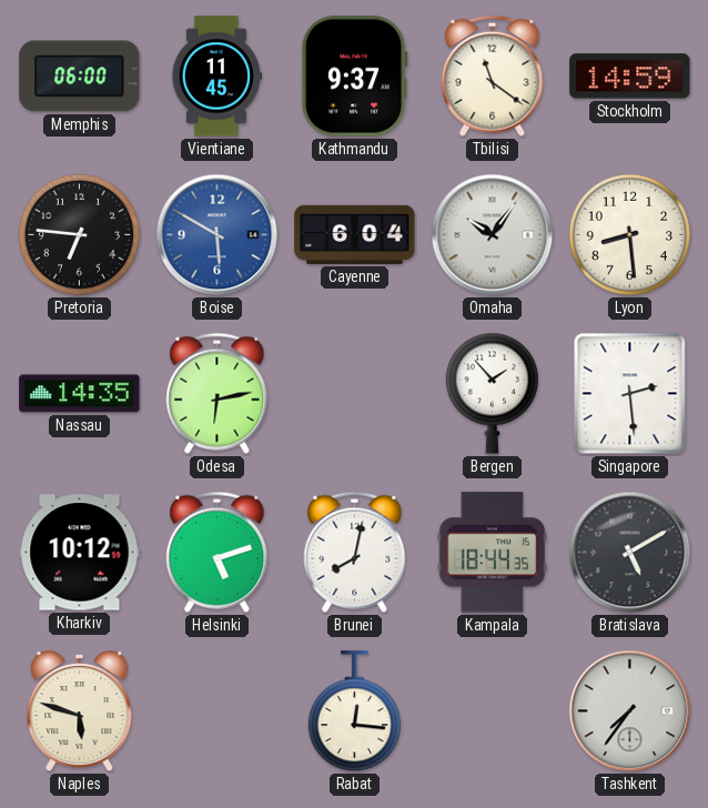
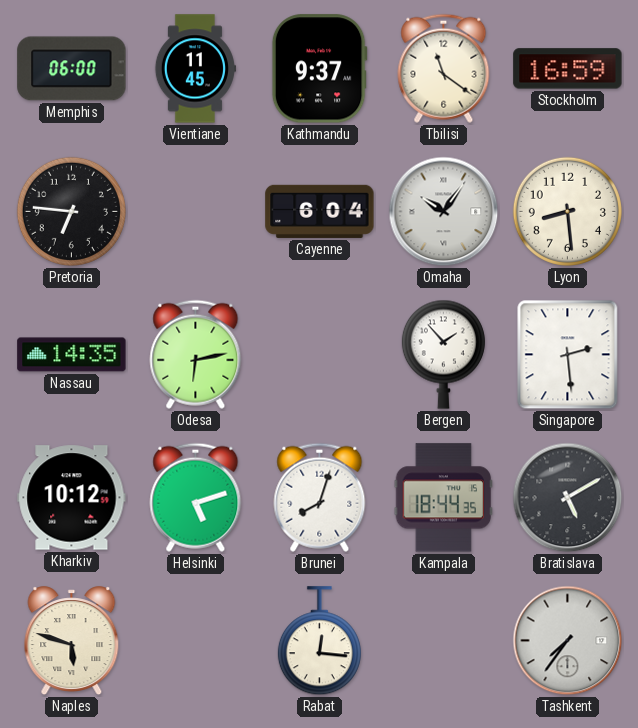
Stockholm: 14:59 -> 16:59
Boise: 5:50 -> none
Brunei: 8:02 -> 8:03
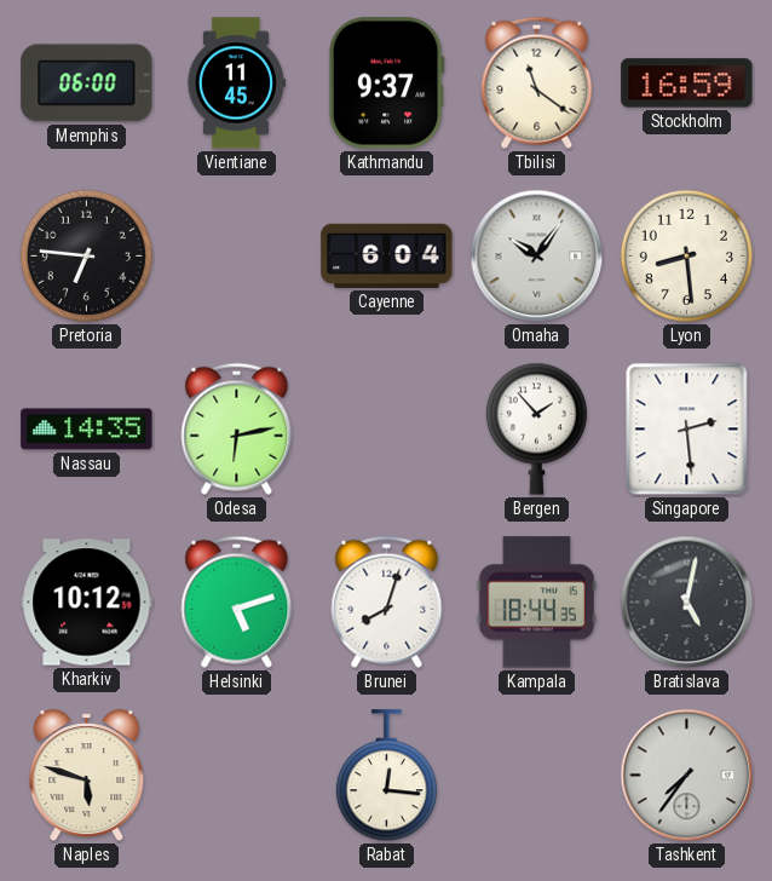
Bratislava: 5:10 -> 5:02
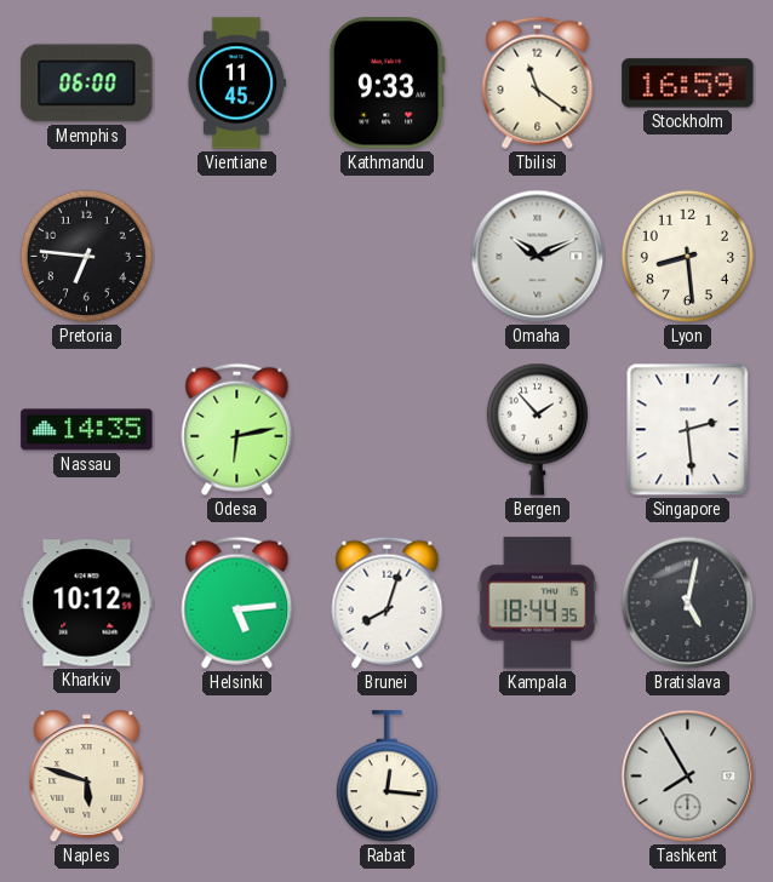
Kathmandu: 9:37 -> 9:33
Cayenne: 6:04 -> none
Omaha: 10:06 -> 10:11
Helsinki: 5:12 -> 5:14
Tashkent: 7:36 -> 7:55
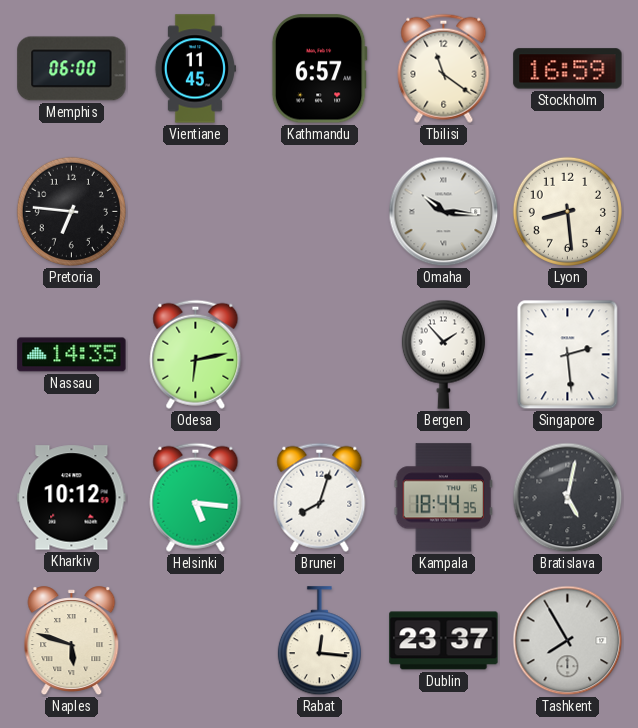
Kathmandu: 9:33 -> 6:57
Omaha: 10:11 -> 10:16
Helsinki: 5:14 -> 5:16
Dublin: none -> 23:37
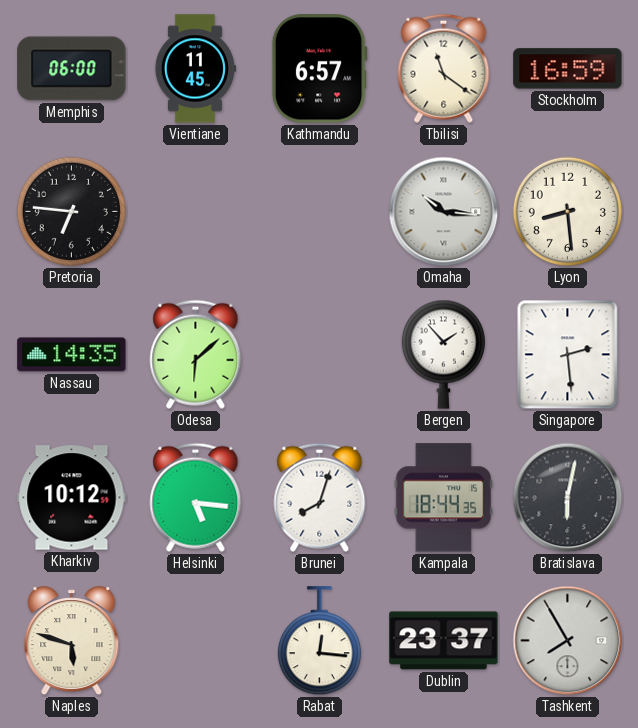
Odesa: 6:13 -> 6:08
Bratislava: 5:02 -> 6:02
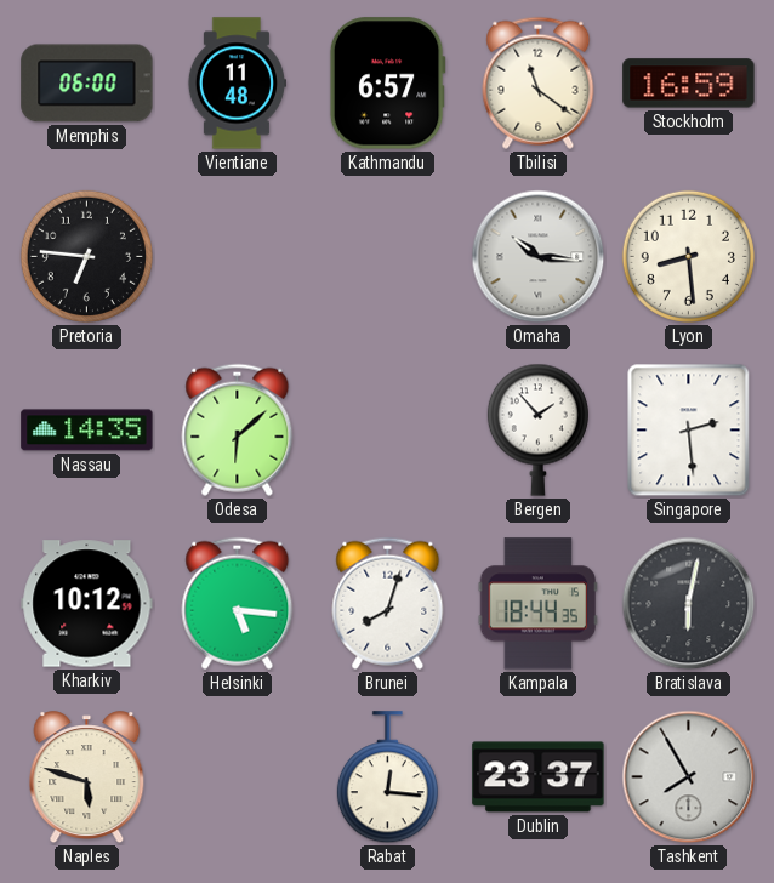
Vientiane: 11:45 -> 11:48
